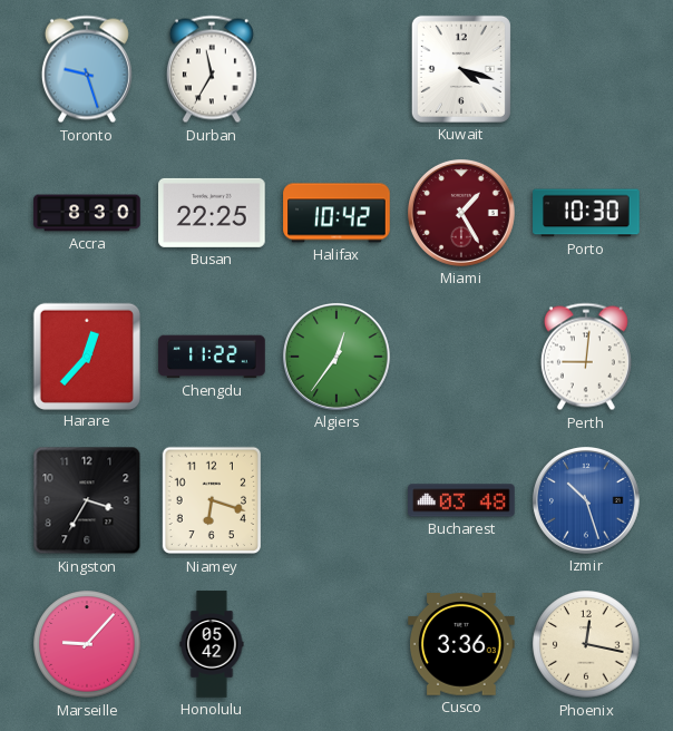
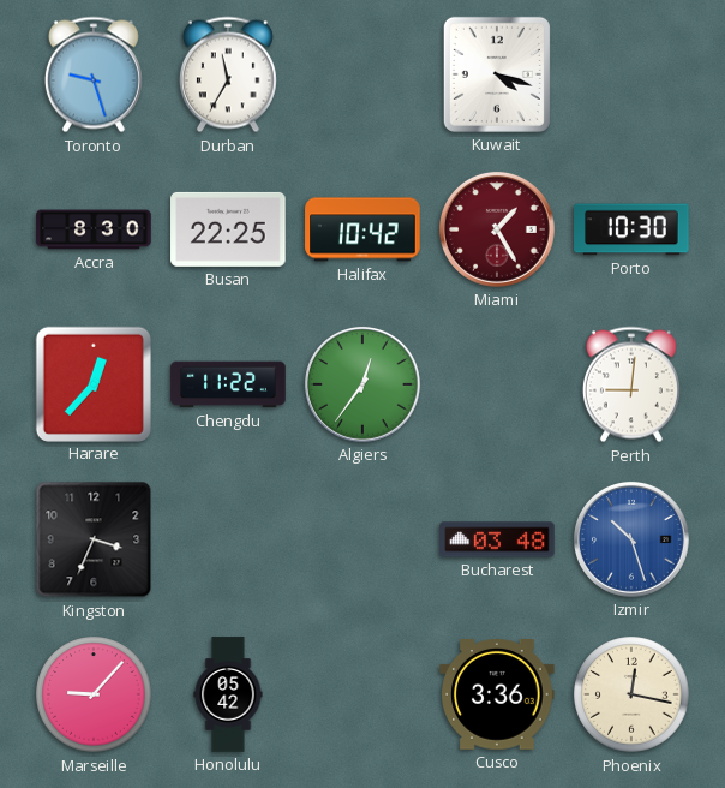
Kingston: 3:35 -> 3:34
Niamey: 6:18 -> none
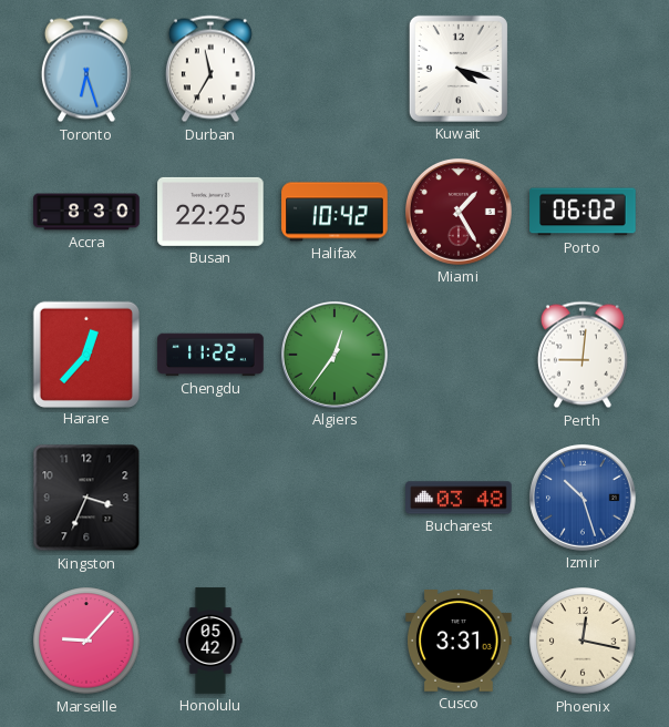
Toronto: 9:27 -> 6:27
Porto: 10:30 -> 06:02
Cusco: 3:36 -> 3:31
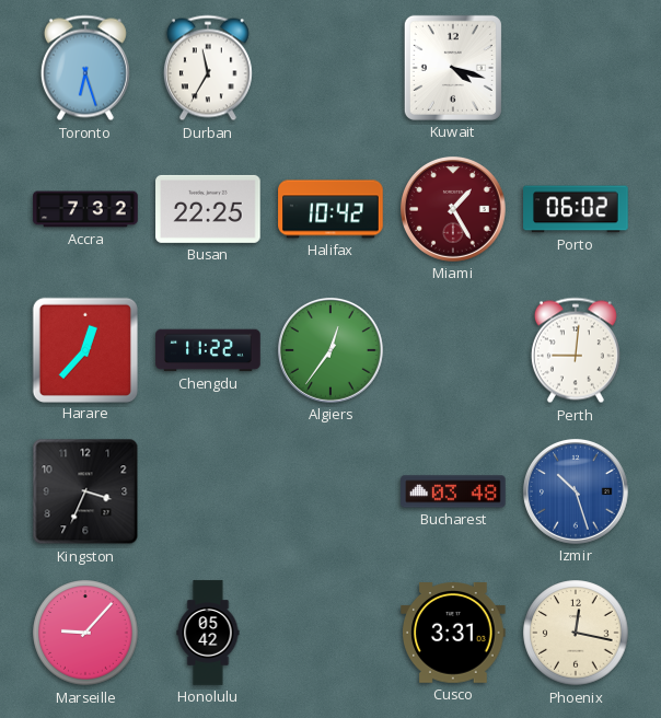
Accra: 8:30 -> 7:32
